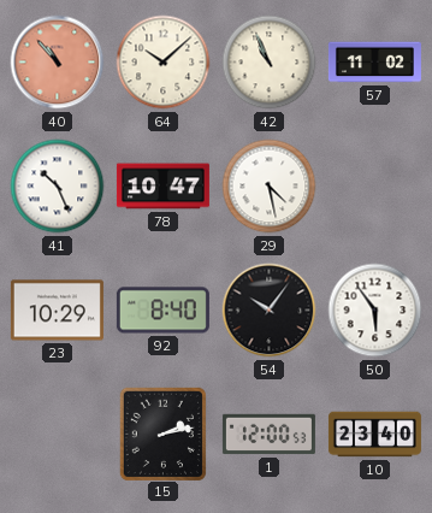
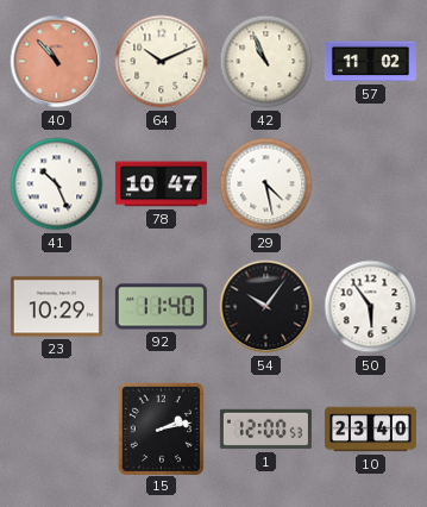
64: 10:08 -> 10:11
92: 8:40 -> 11:40
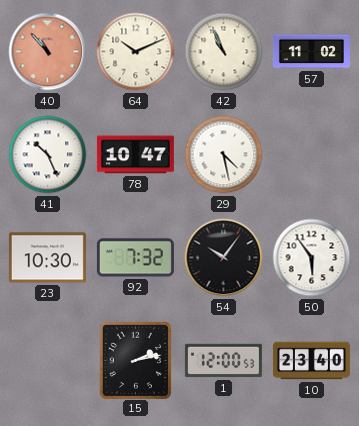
23: 10:29 -> 10:30
92: 11:40 -> 7:32
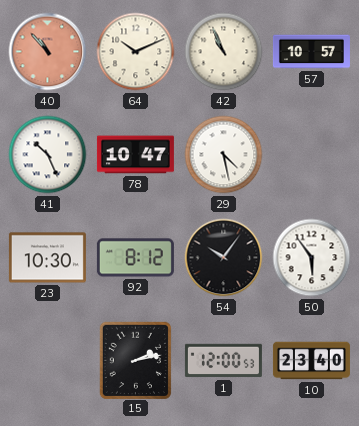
57: 11:02 -> 10:57
92: 7:32 -> 8:12
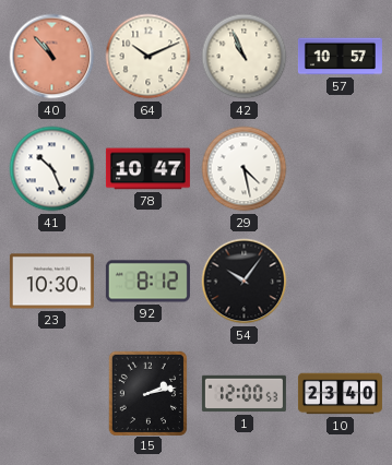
50: 5:54 -> none
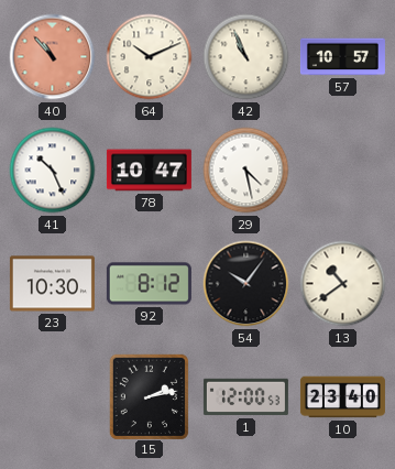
13: none -> 10:39
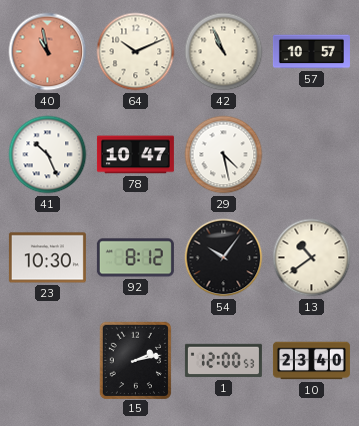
40: 10:53 -> 10:58
